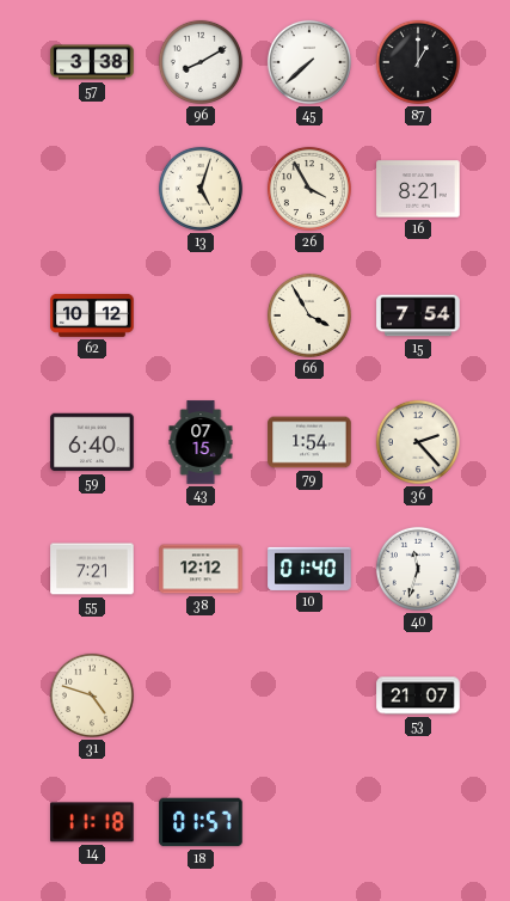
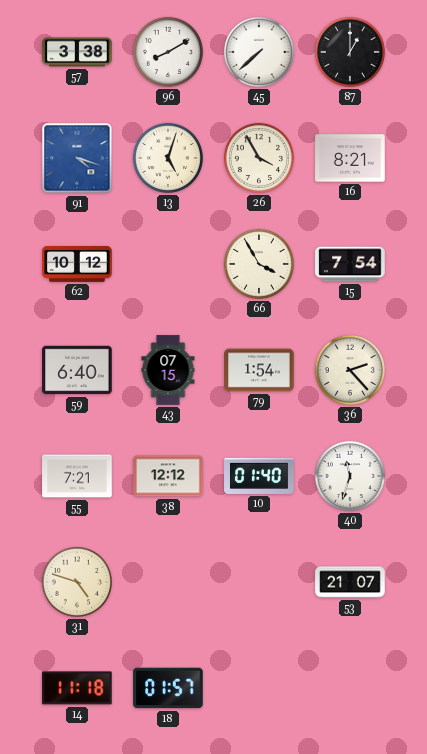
91: none -> 4:18
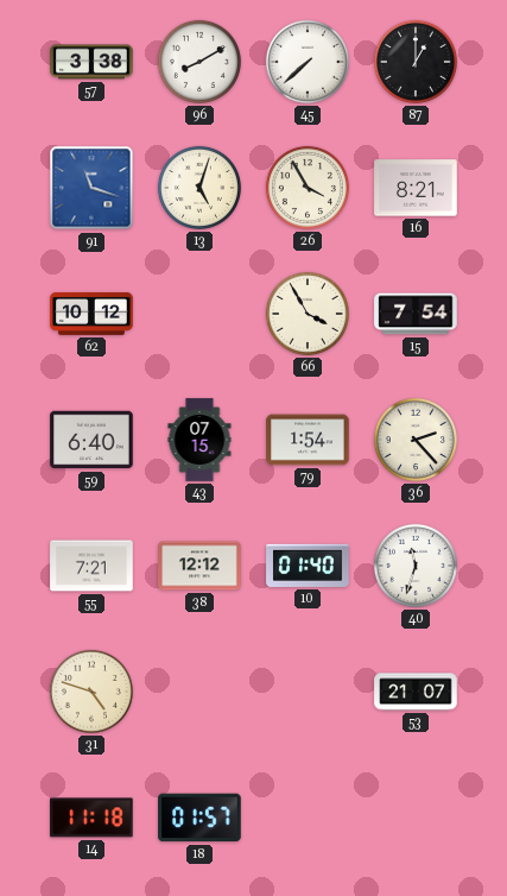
91: 4:18 -> 11:18
